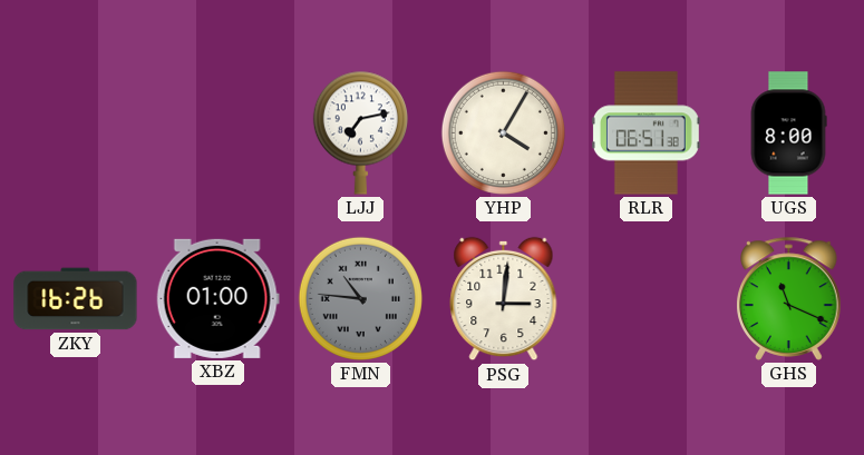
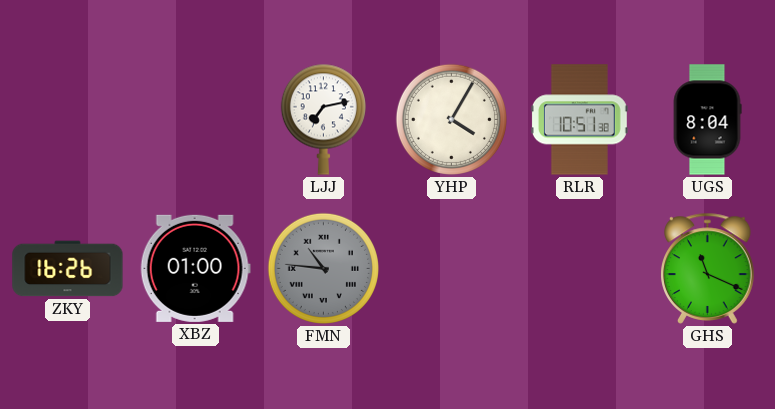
RLR: 06:51 -> 10:51
UGS: 8:00 -> 8:04
PSG: 3:01 -> none
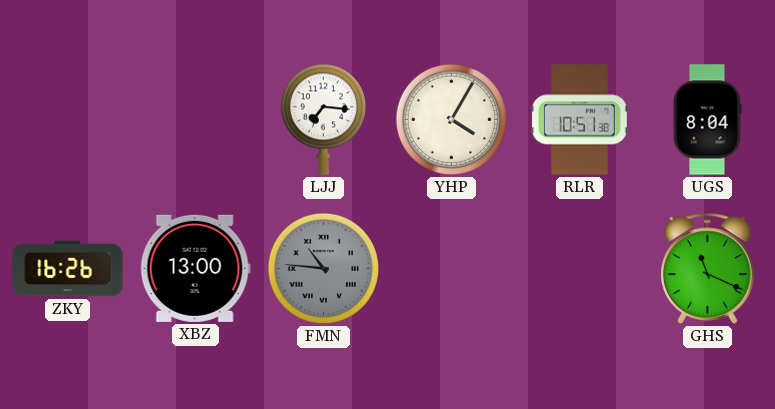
LJJ: 7:13 -> 7:16
XBZ: 01:00 -> 13:00
